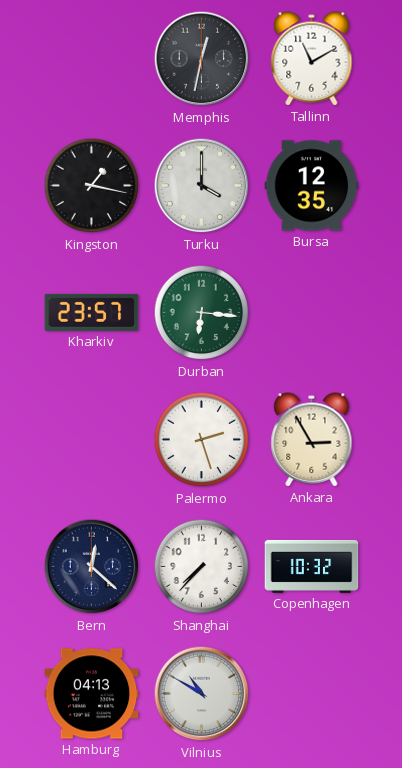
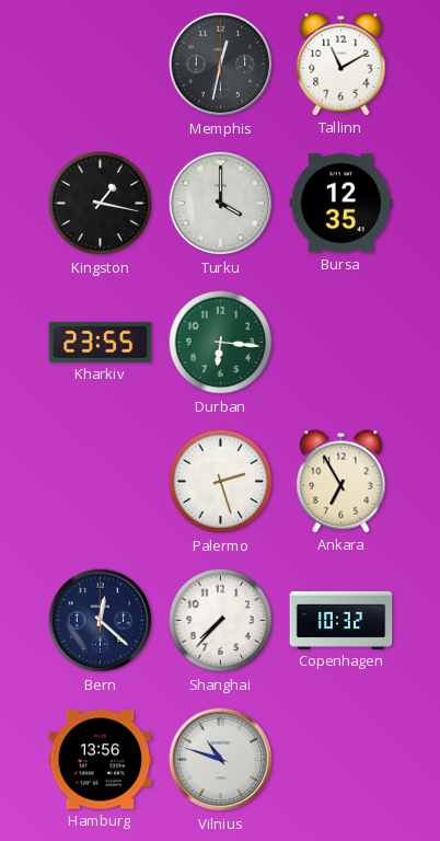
Kharkiv: 23:57 -> 23:55
Ankara: 2:55 -> 6:55
Hamburg: 04:13 -> 13:56
Vilnius: 10:50 -> 10:48
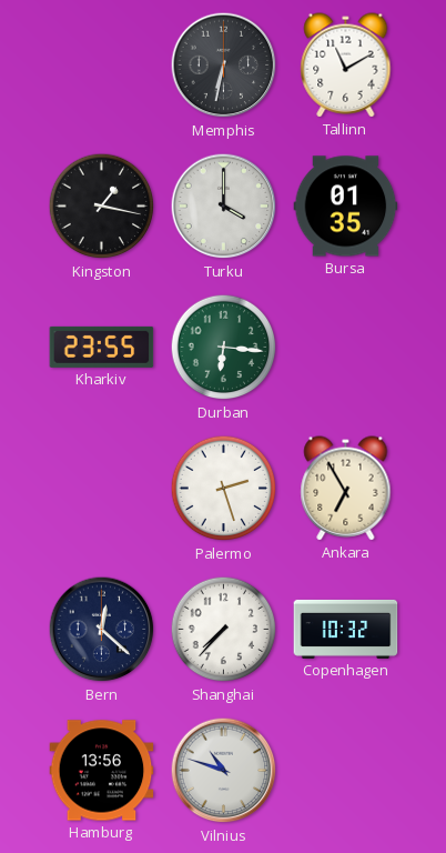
Memphis: 12:32 -> 6:32
Bursa: 12:35 -> 01:35
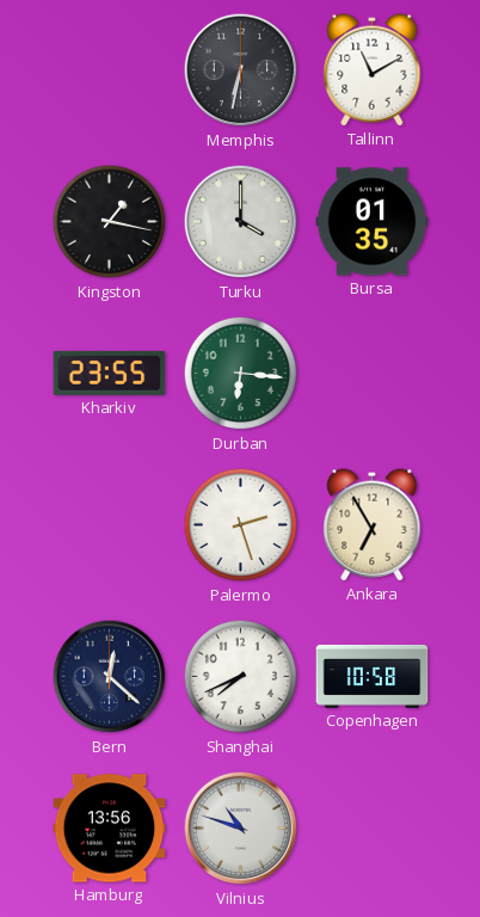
Shanghai: 7:37 -> 7:41
Copenhagen: 10:32 -> 10:58
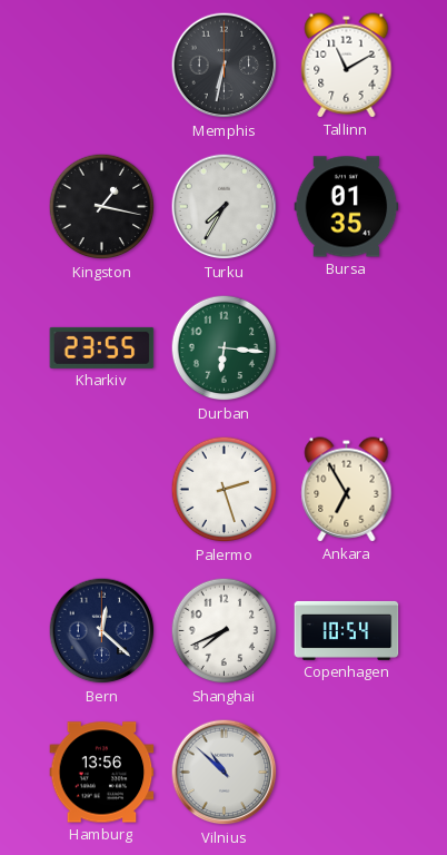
Turku: 4:00 -> 7:35
Copenhagen: 10:58 -> 10:54
Vilnius: 10:48 -> 10:52
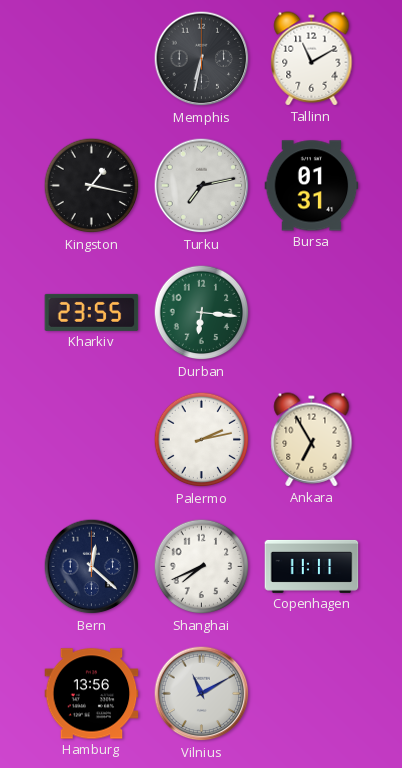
Turku: 7:35 -> 7:13
Bursa: 01:35 -> 01:31
Palermo: 2:27 -> 2:13
Copenhagen: 10:54 -> 11:11
Vilnius: 10:52 -> 11:10
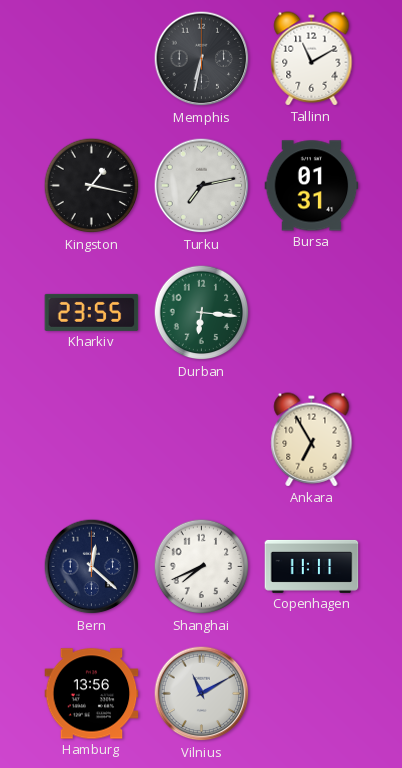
Palermo: 2:13 -> none
